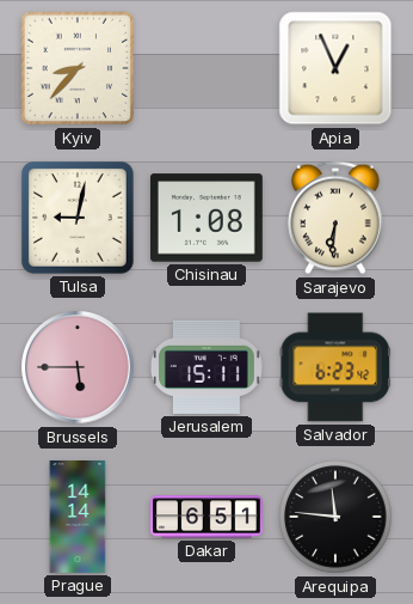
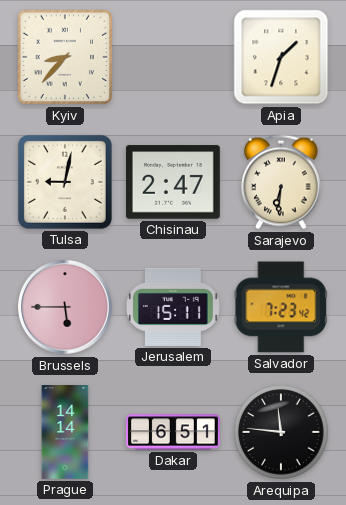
Apia: 12:56 -> 1:33
Chisinau: 1:08 -> 2:47
Salvador: 6:23 -> 7:23
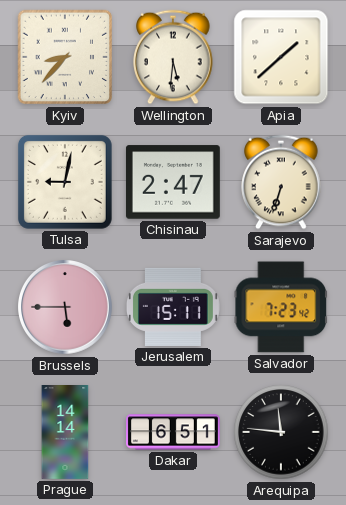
Wellington: none -> 5:31
Apia: 1:33 -> 1:38
Sarajevo: 6:31 -> 6:33
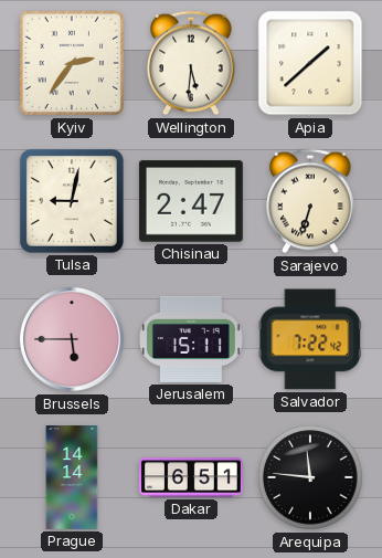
Kyiv: 8:37 -> 2:36
Salvador: 7:23 -> 7:22
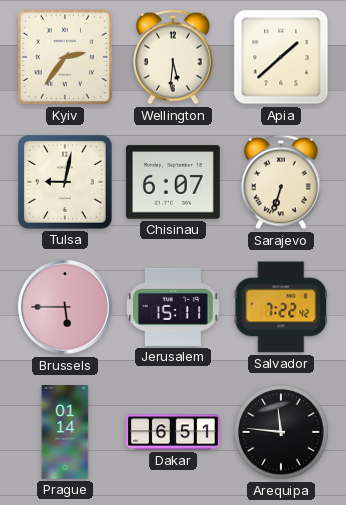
Chisinau: 2:47 -> 6:07
Prague: 14:14 -> 01:14
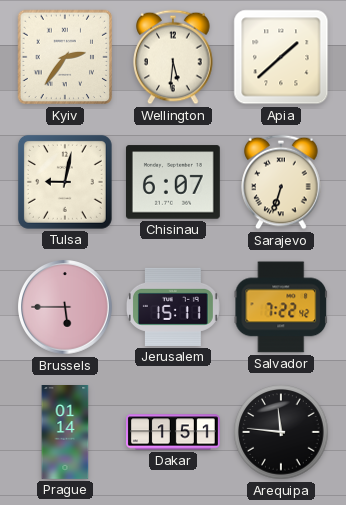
Dakar: 6:51 -> 1:51
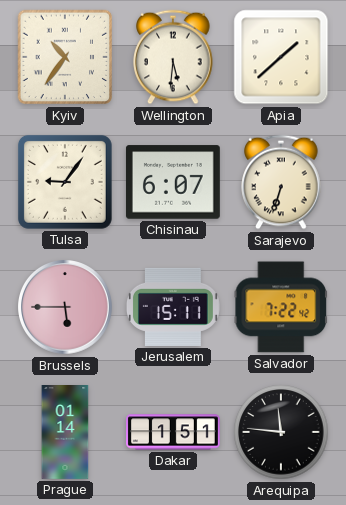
Kyiv: 2:36 -> 10:36
Tulsa: 9:02 -> 9:06
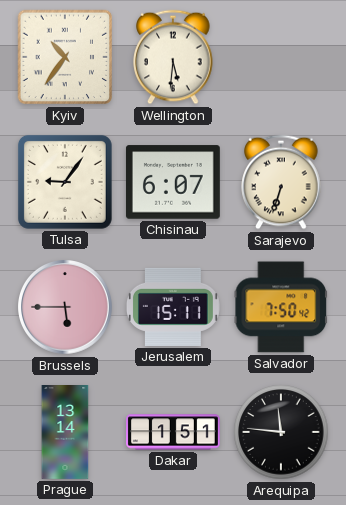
Apia: 1:38 -> none
Salvador: 7:22 -> 7:50
Prague: 01:14 -> 13:14
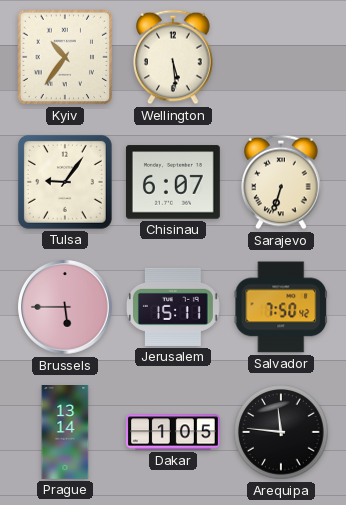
Wellington: 5:31 -> 5:29
Dakar: 1:51 -> 1:05
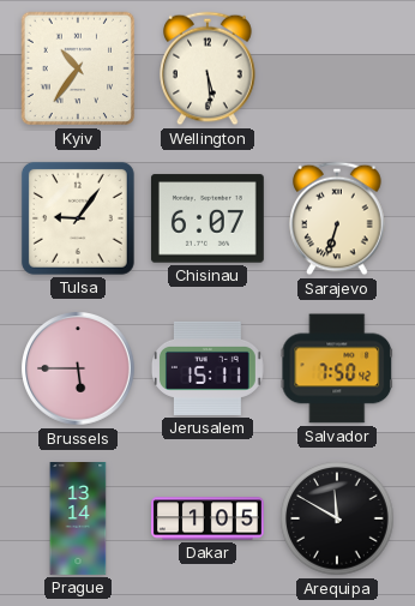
Arequipa: 11:46 -> 11:50
